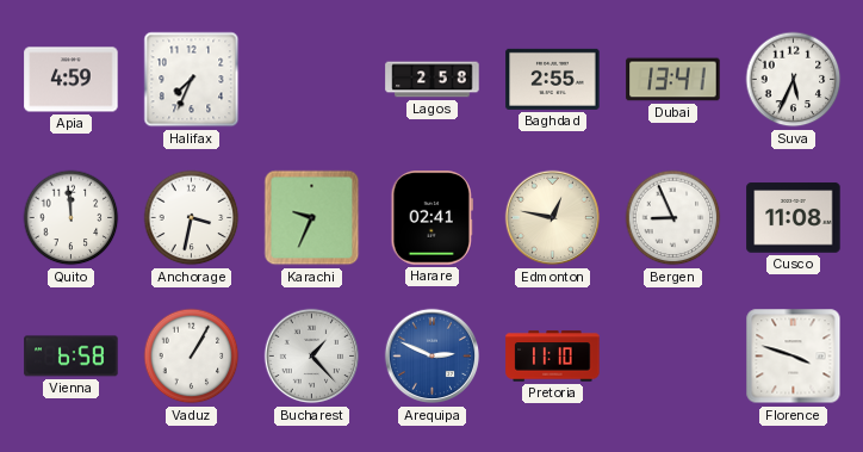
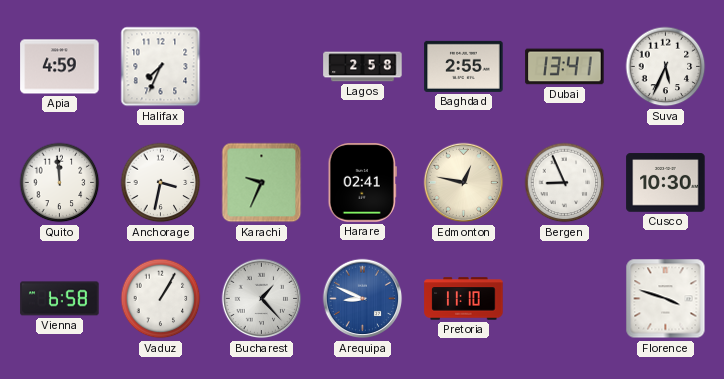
Cusco: 11:08 -> 10:30
Arequipa: 2:49 -> 8:49
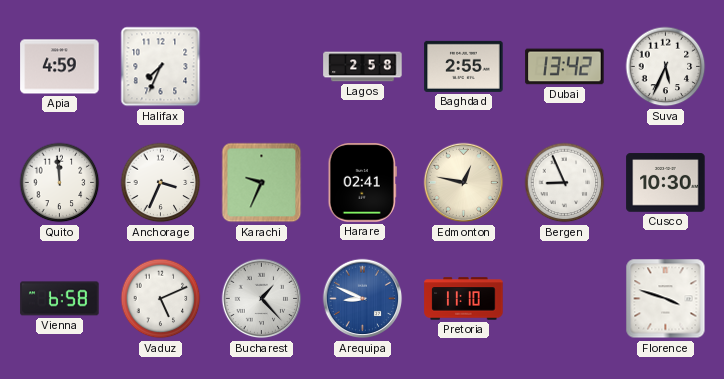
Dubai: 13:41 -> 13:42
Anchorage: 3:32 -> 3:34
Vaduz: 1:05 -> 5:11
